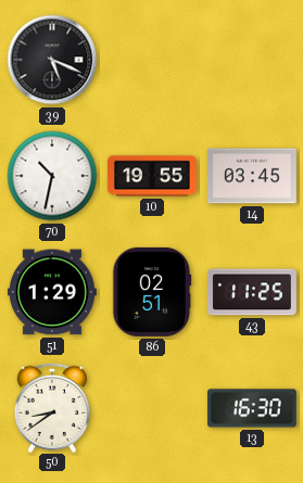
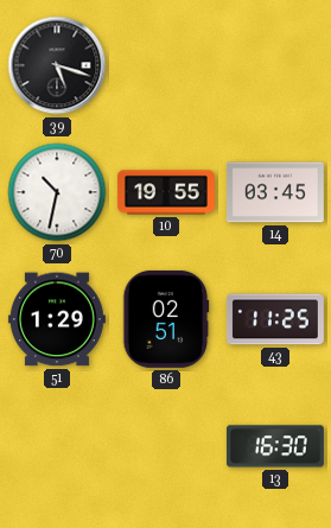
39: 5:19 -> 5:18
50: 8:39 -> none
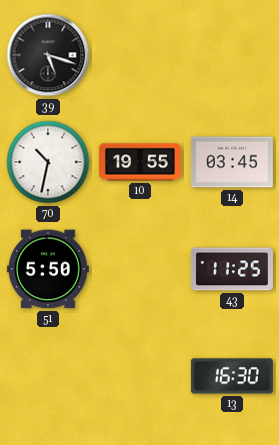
51: 1:29 -> 5:50
86: 02:51 -> none
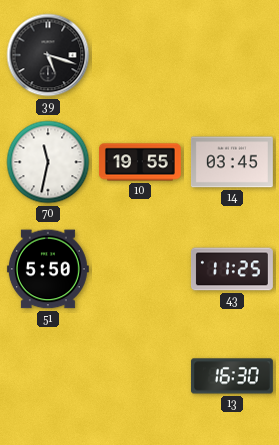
70: 10:32 -> 11:32
